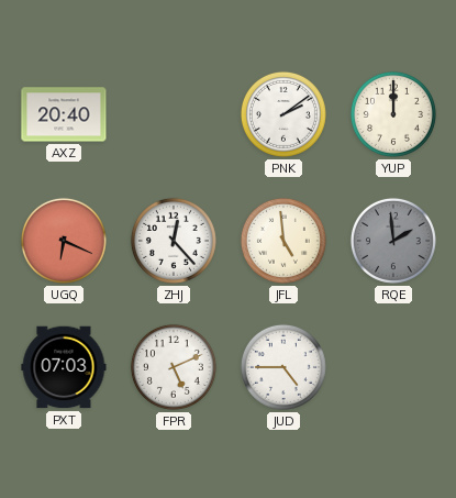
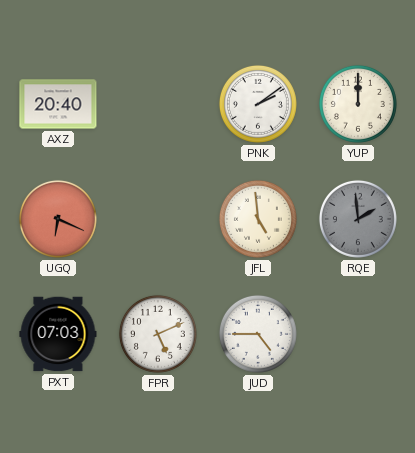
ZHJ: 12:23 -> none
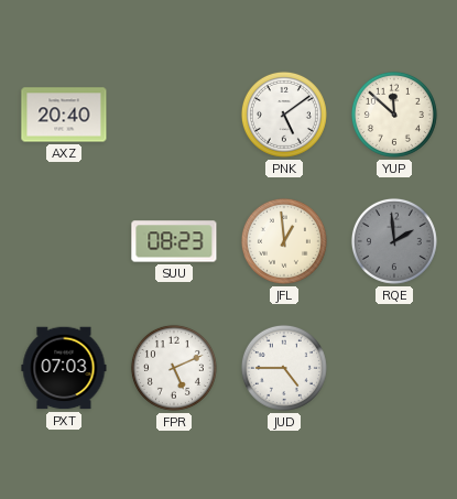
PNK: 2:09 -> 5:09
YUP: 12:00 -> 11:52
UGQ: 6:19 -> none
SUU: none -> 08:23
JFL: 4:59 -> 12:59
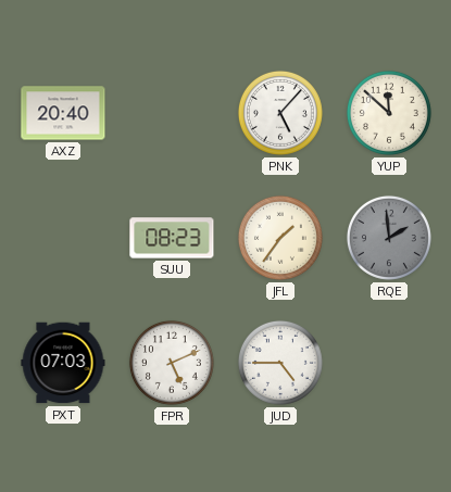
PNK: 5:09 -> 5:07
JFL: 12:59 -> 1:36
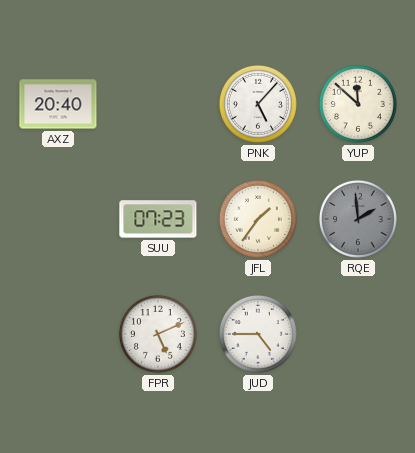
SUU: 08:23 -> 07:23
PXT: 07:03 -> none
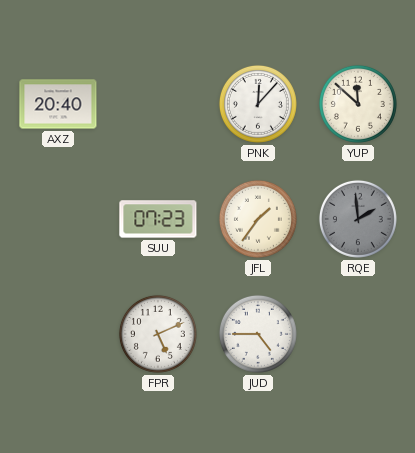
PNK: 5:07 -> 12:07
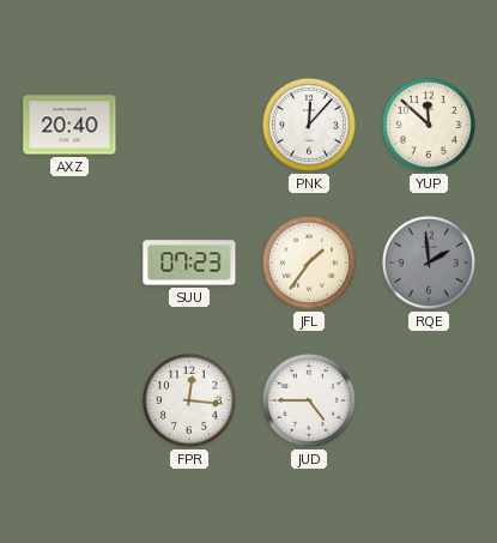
FPR: 5:11 -> 12:16
